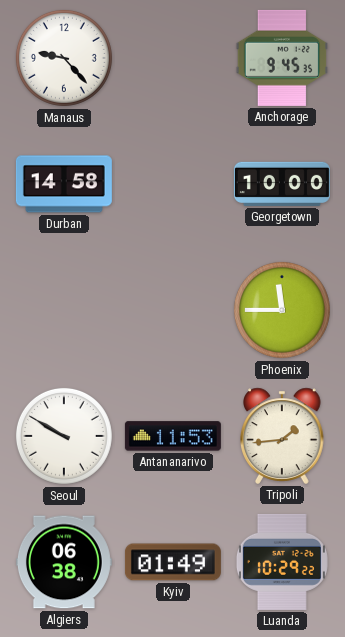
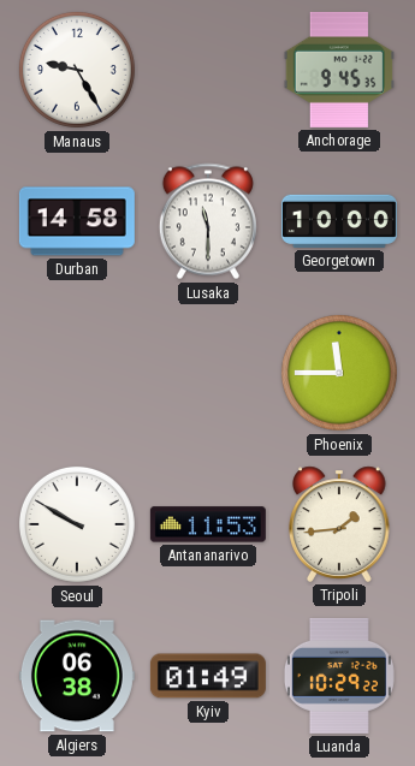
Manaus: 9:23 -> 9:25
Lusaka: none -> 11:30
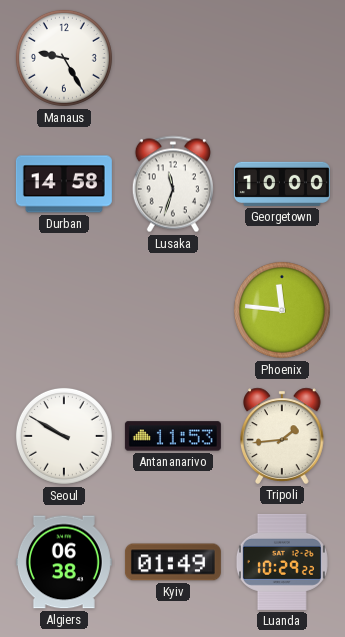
Anchorage: 9:45 -> none
Lusaka: 11:30 -> 11:33
Phoenix: 11:45 -> 11:46
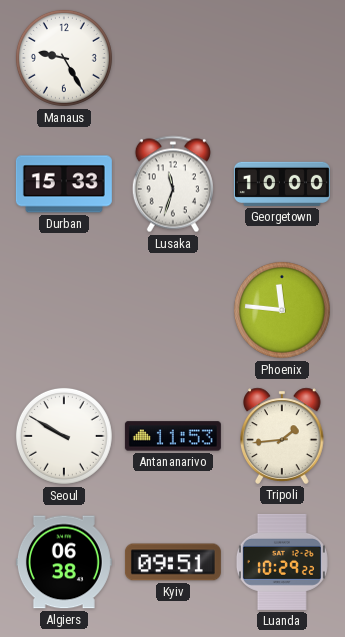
Durban: 14:58 -> 15:33
Kyiv: 01:49 -> 09:51
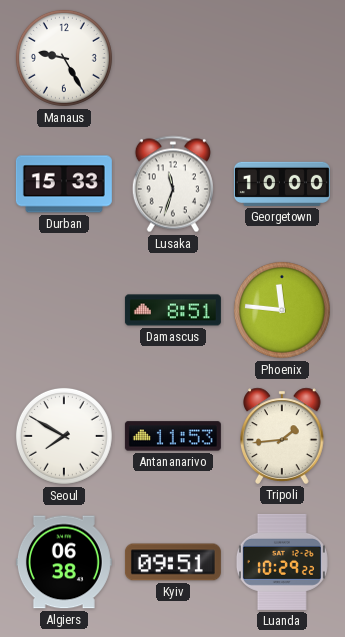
Damascus: none -> 8:51
Seoul: 9:50 -> 7:50
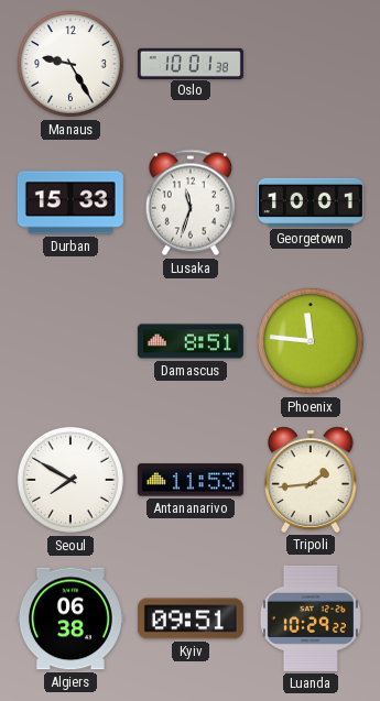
Oslo: none -> 10:01
Georgetown: 10:00 -> 10:01
